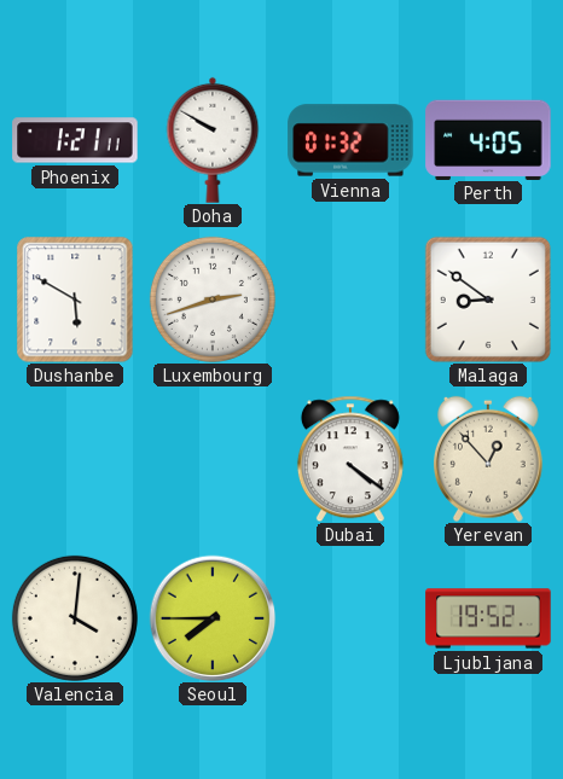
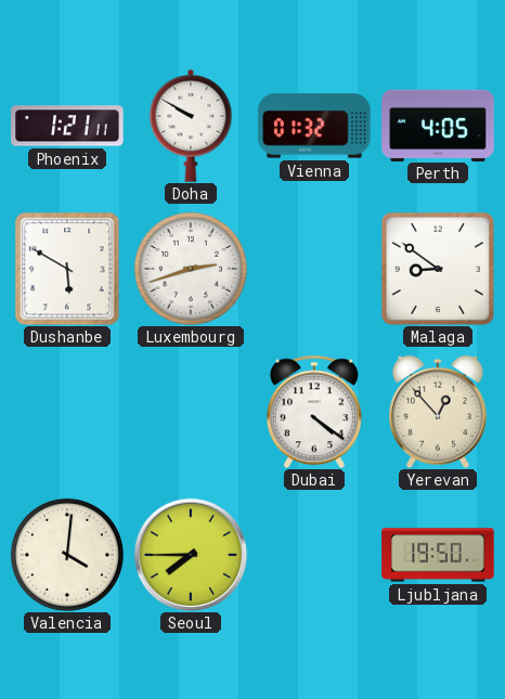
Ljubljana: 19:52 -> 19:50
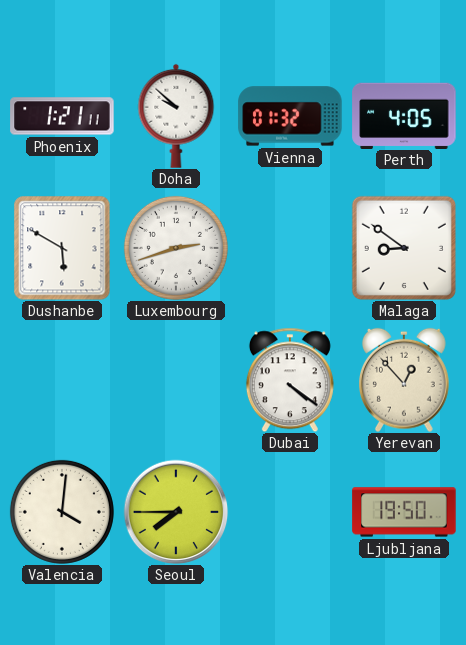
Doha: 9:50 -> 9:52
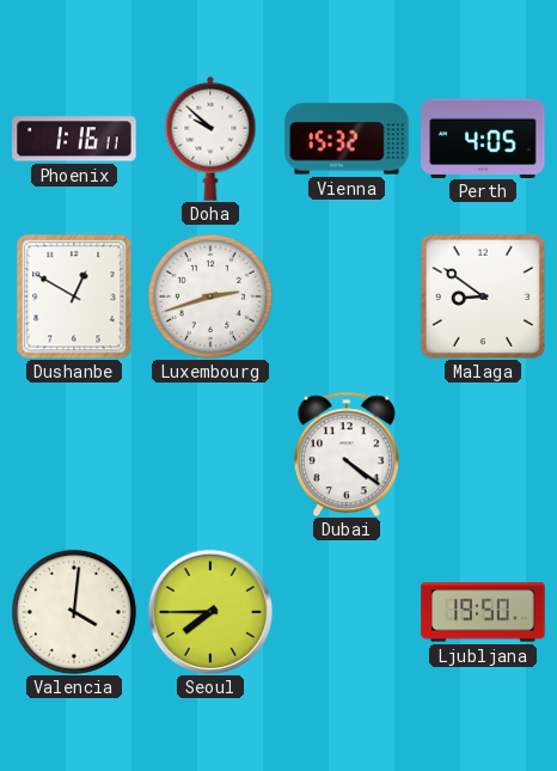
Phoenix: 1:21 -> 1:16
Vienna: 01:32 -> 15:32
Dushanbe: 5:50 -> 12:50
Yerevan: 12:53 -> none
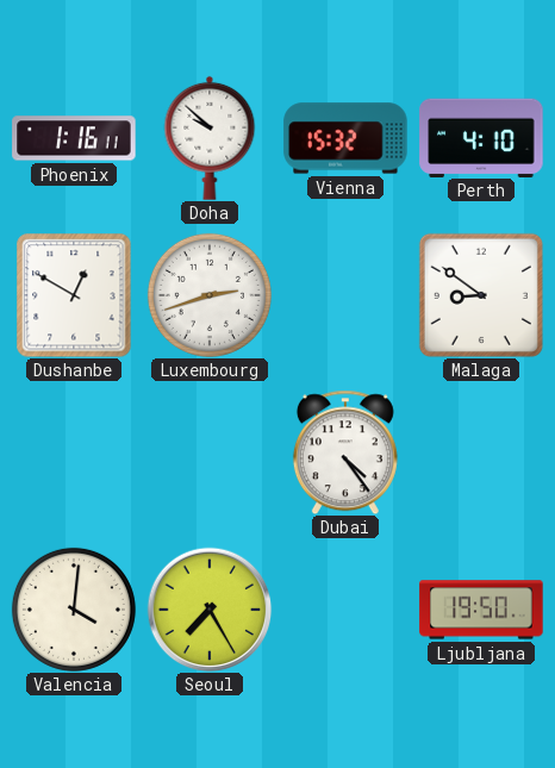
Perth: 4:05 -> 4:10
Dubai: 4:21 -> 4:24
Seoul: 7:45 -> 7:25
